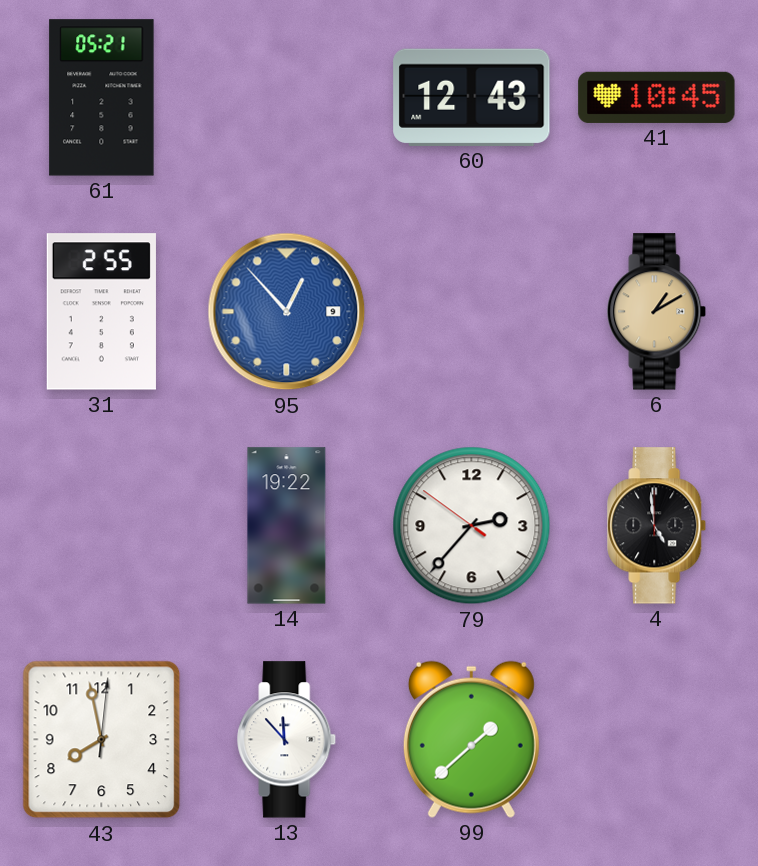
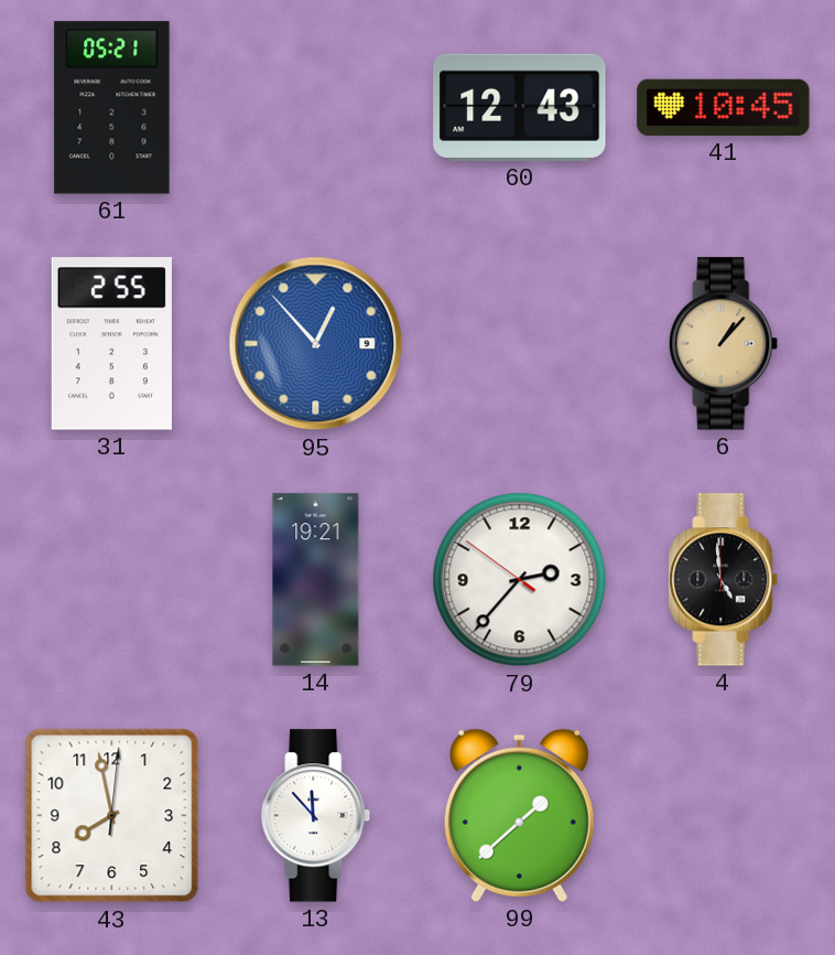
6: 1:10 -> 1:07
14: 19:22 -> 19:21
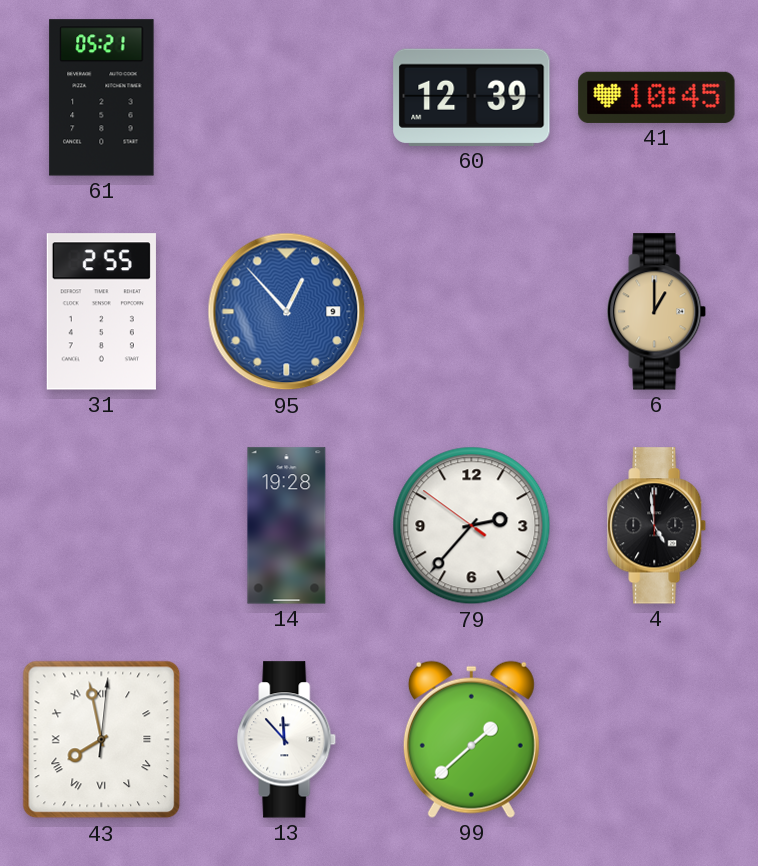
60: 12:43 -> 12:39
6: 1:07 -> 1:00
14: 19:21 -> 19:28
43 numerals: Arabic -> Roman
